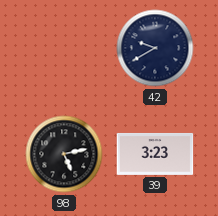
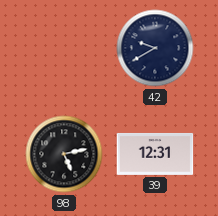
39: 3:23 -> 12:31
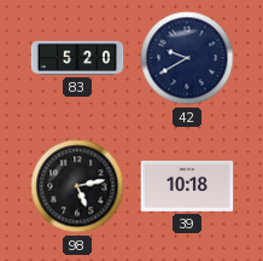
83: none -> 5:20
39: 12:31 -> 10:18
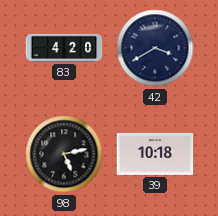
83: 5:20 -> 4:20
42: 9:40 -> 3:40
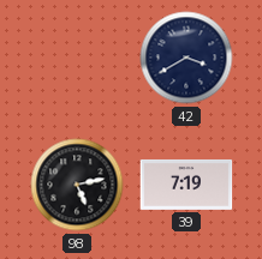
83: 4:20 -> none
39: 10:18 -> 7:19
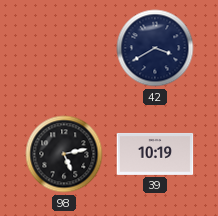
39: 7:19 -> 10:19
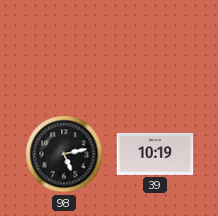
42: 3:40 -> none
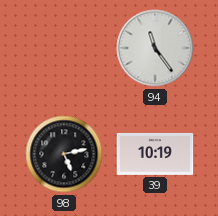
94: none -> 11:24
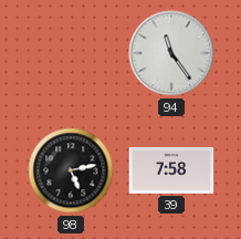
39: 10:19 -> 7:58
